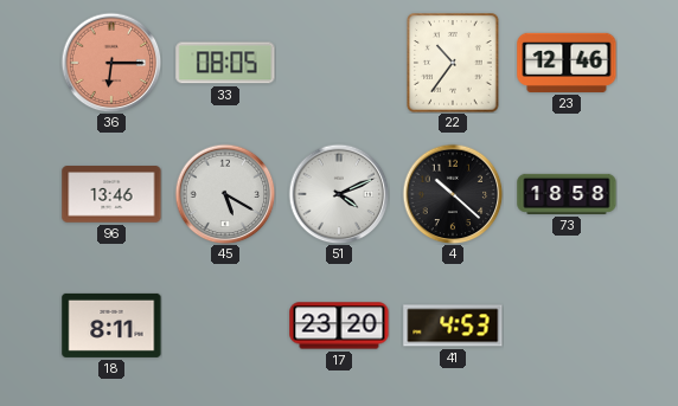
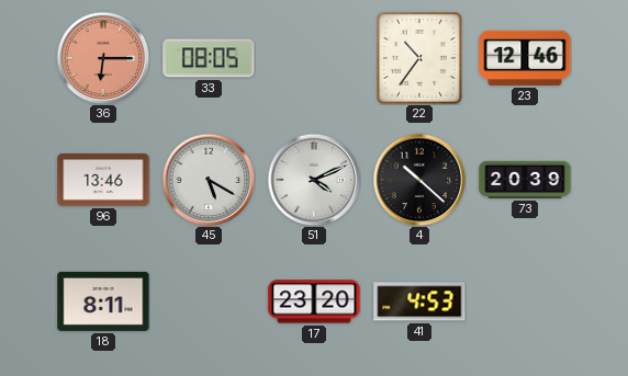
73: 18:58 -> 20:39
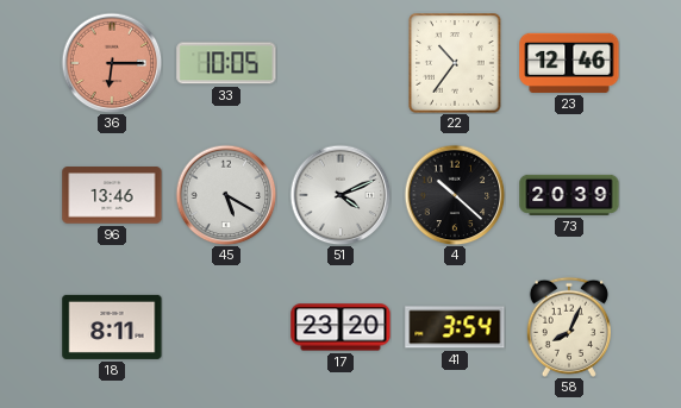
33: 08:05 -> 10:05
41: 4:53 -> 3:54
58: none -> 8:04
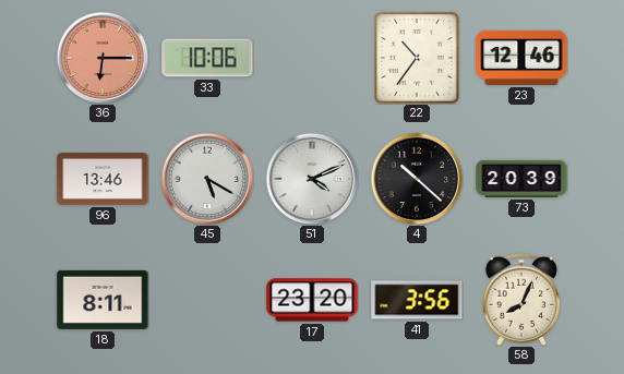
33: 10:05 -> 10:06
41: 3:54 -> 3:56
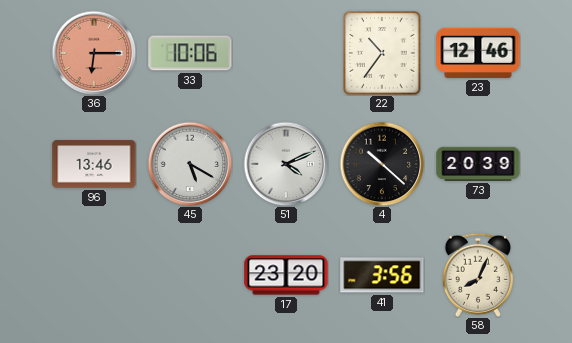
18: 8:11 -> none
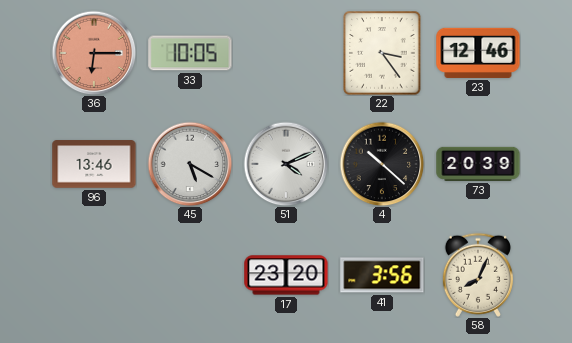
33: 10:06 -> 10:05
22: 10:36 -> 3:24
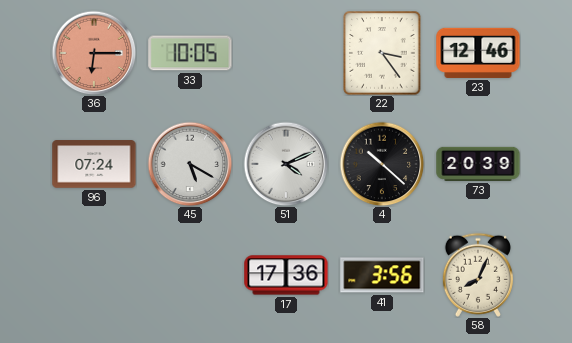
96: 13:46 -> 07:24
17: 23:20 -> 17:36
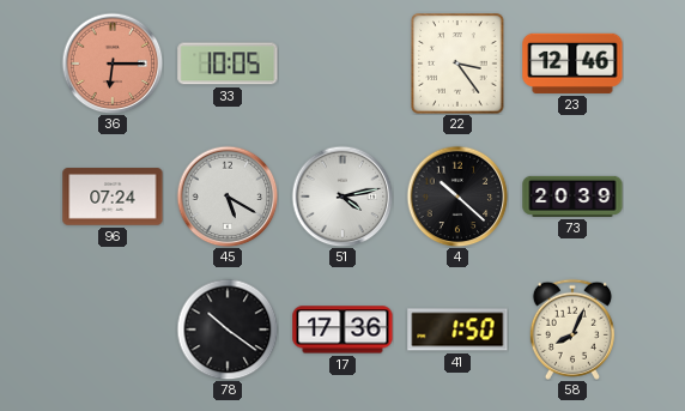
51: 4:11 -> 4:13
78: none -> 10:21
41: 3:56 -> 1:50
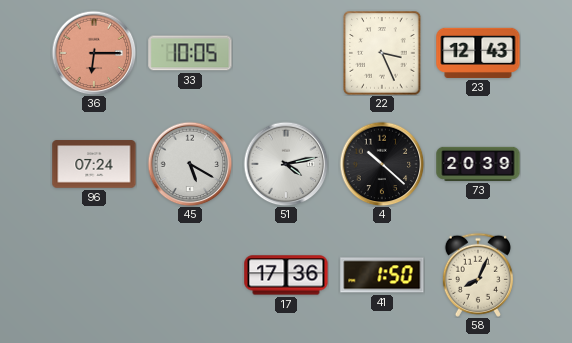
22: 3:24 -> 3:26
23: 12:46 -> 12:43
78: 10:21 -> none
